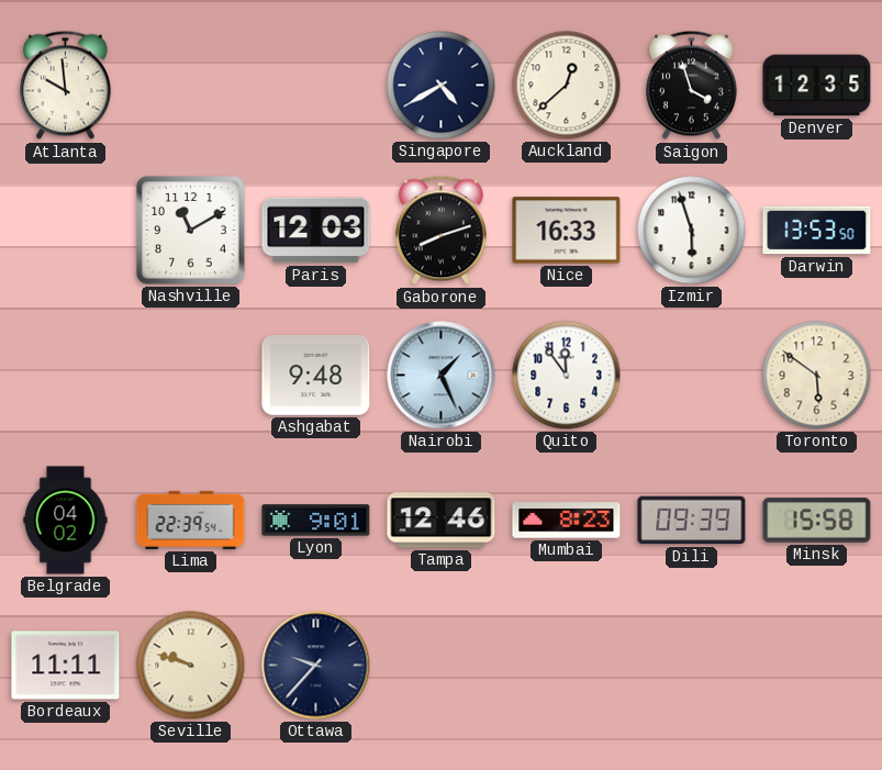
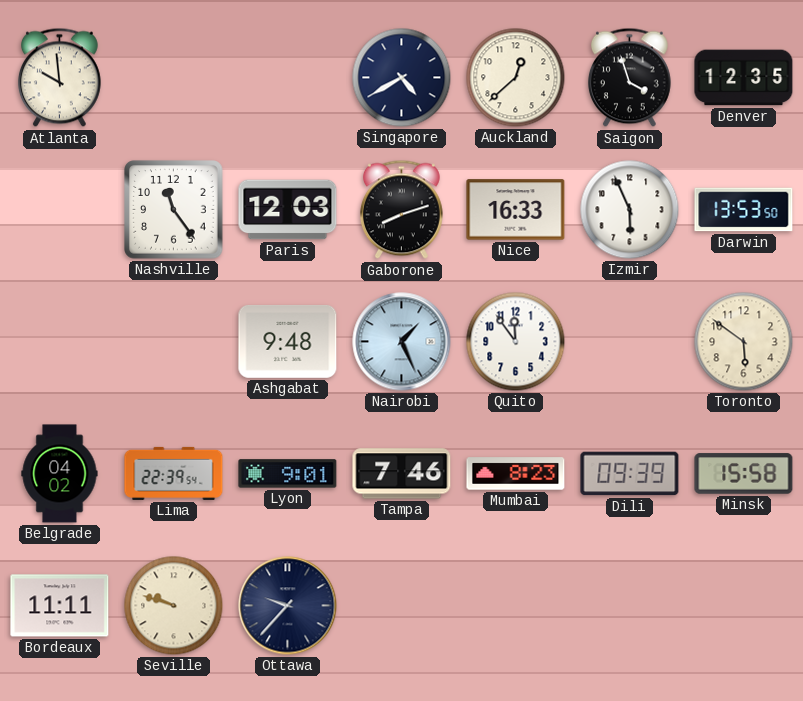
Nashville: 11:10 -> 11:24
Izmir: 5:57 -> 5:56
Tampa: 12:46 -> 7:46
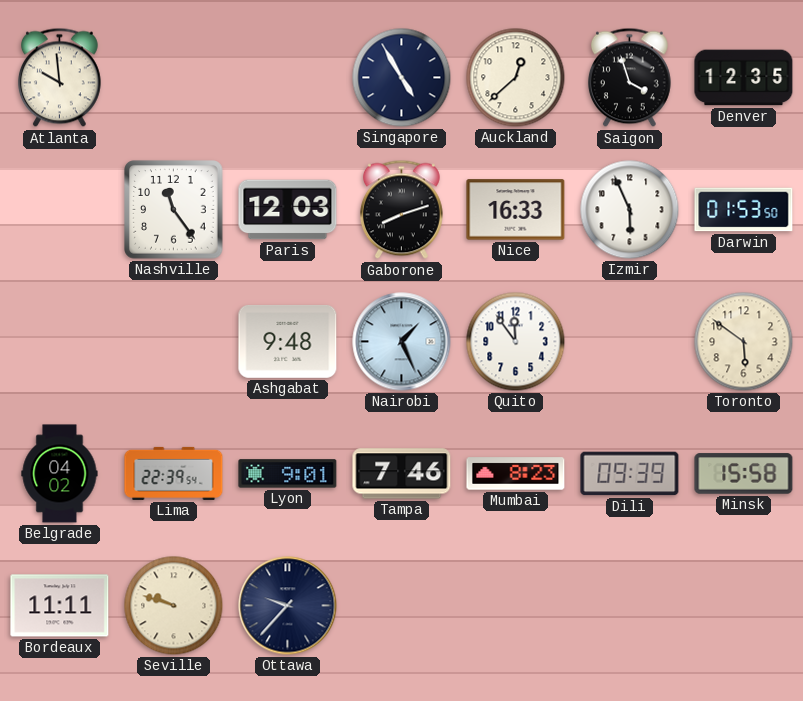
Singapore: 4:40 -> 4:55
Darwin: 13:53 -> 01:53
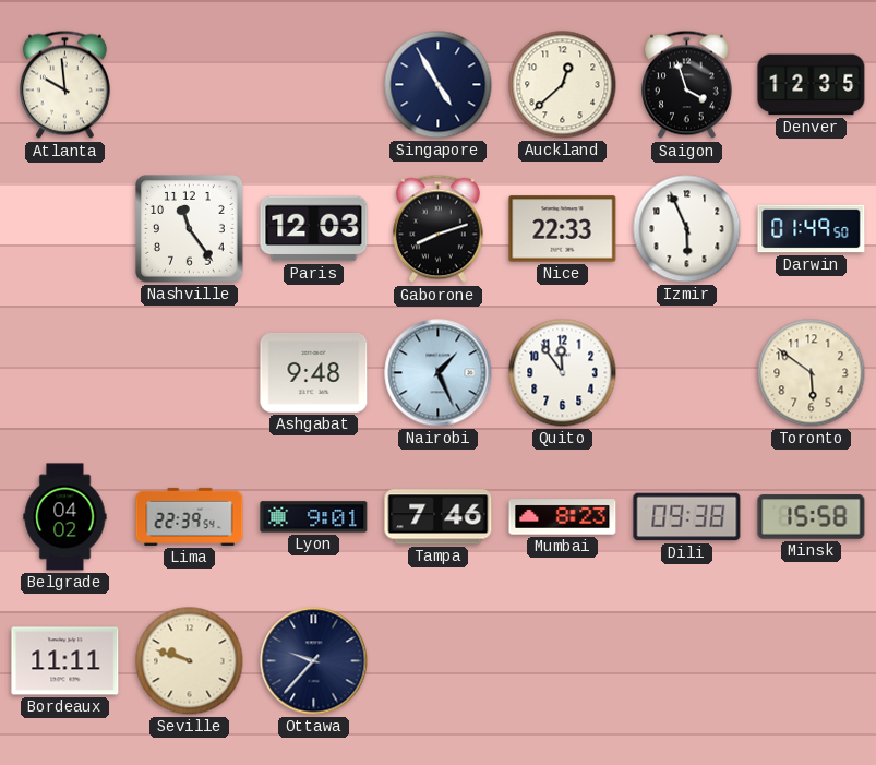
Nice: 16:33 -> 22:33
Darwin: 01:53 -> 01:49
Dili: 09:39 -> 09:38
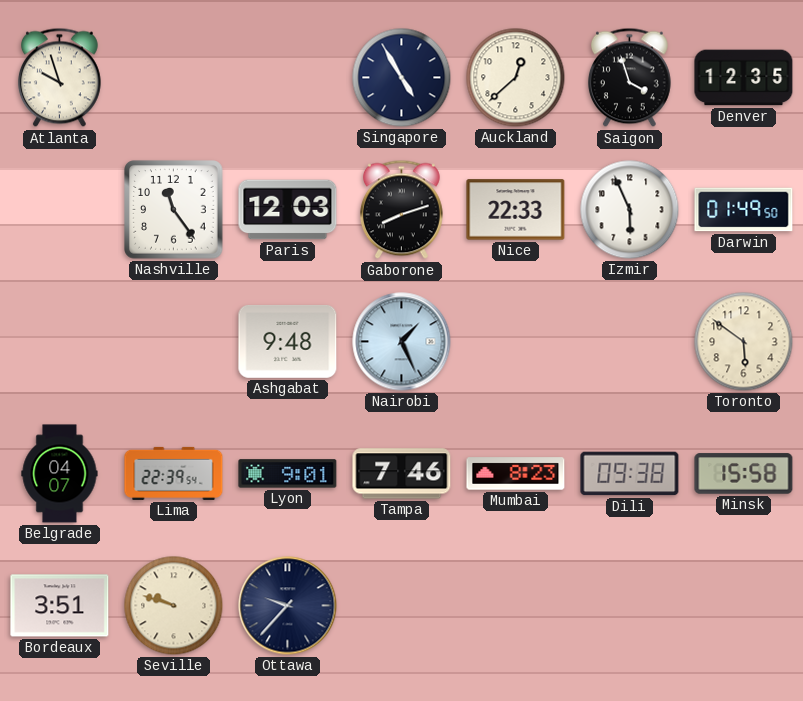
Atlanta: 9:59 -> 9:57
Quito: 11:54 -> none
Belgrade: 04:02 -> 04:07
Bordeaux: 11:11 -> 3:51
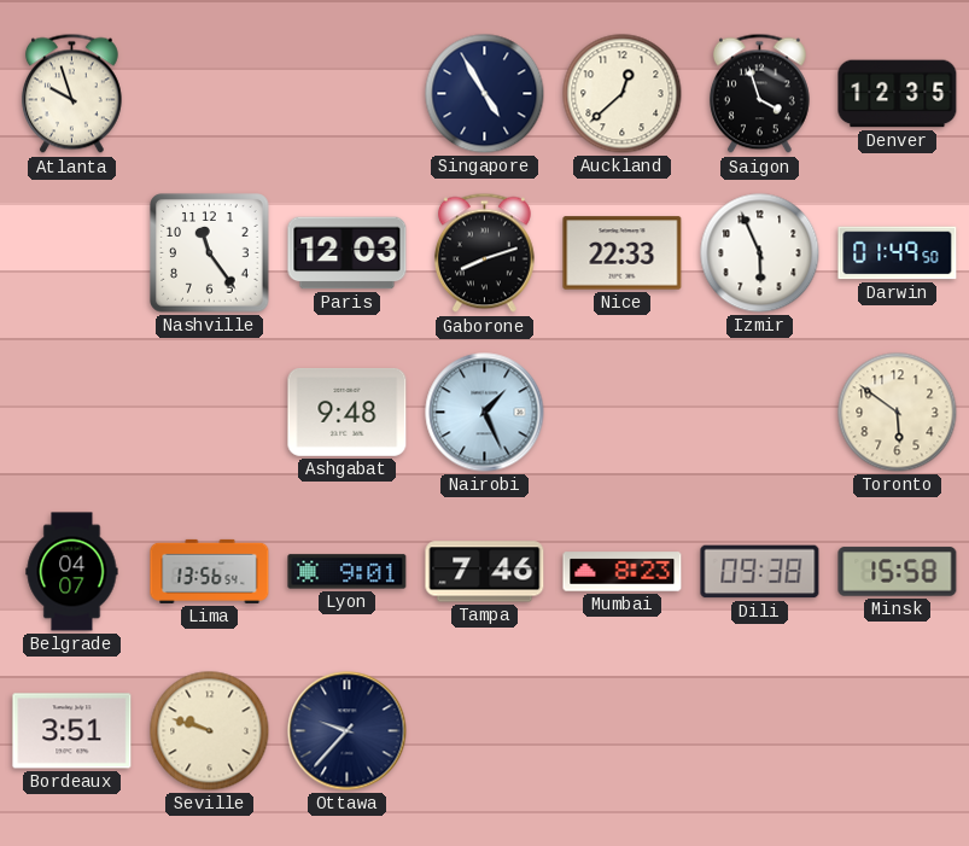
Lima: 22:39 -> 13:56
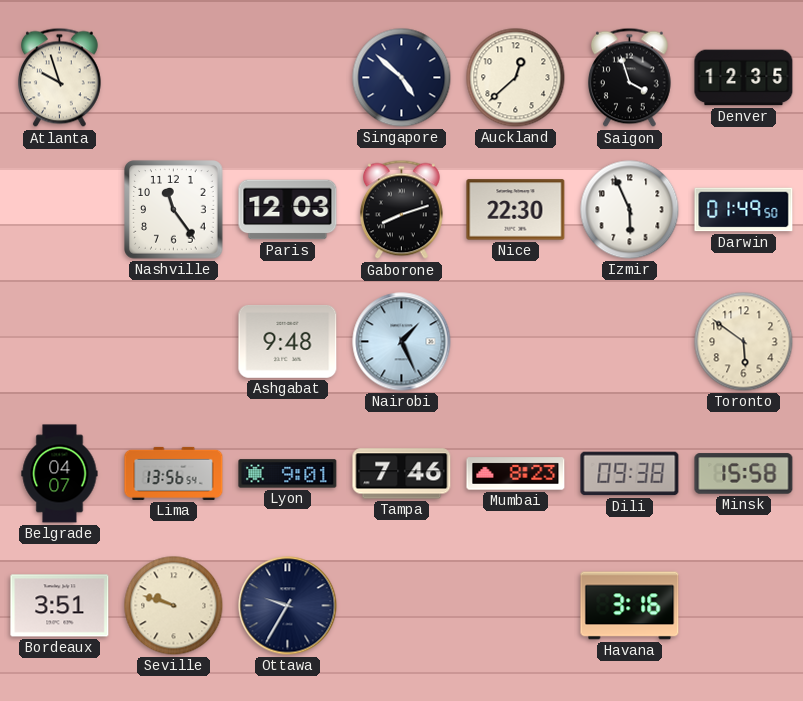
Singapore: 4:55 -> 4:52
Nice: 22:33 -> 22:30
Ottawa: 9:37 -> 9:35
Havana: none -> 3:16
